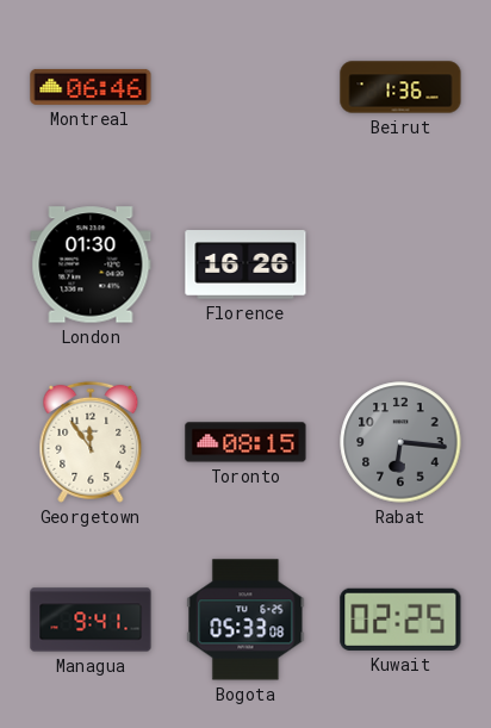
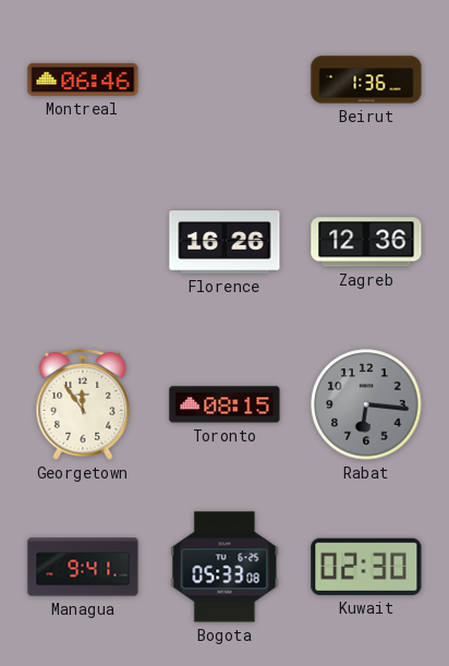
London: 01:30 -> none
Zagreb: none -> 12:36
Kuwait: 02:25 -> 02:30
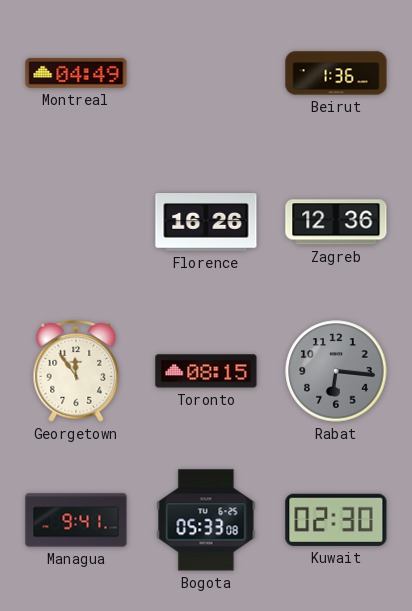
Montreal: 06:46 -> 04:49
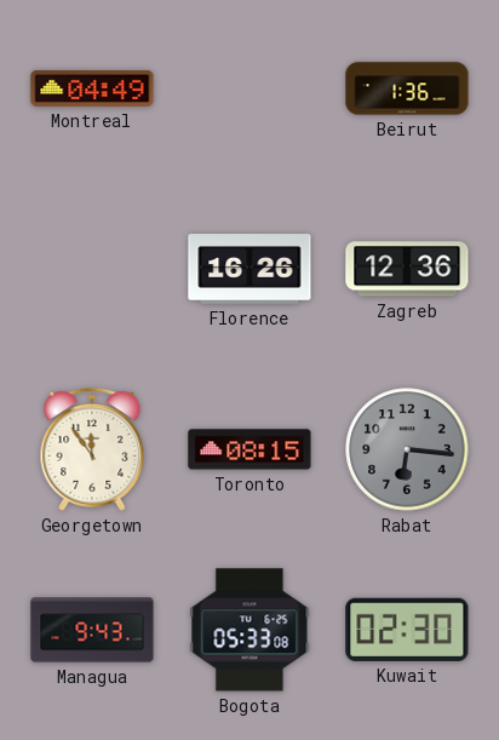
Managua: 9:41 -> 9:43
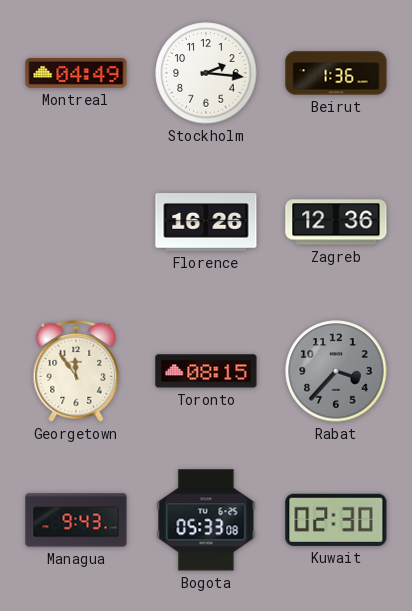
Stockholm: none -> 2:16
Rabat: 6:16 -> 3:37
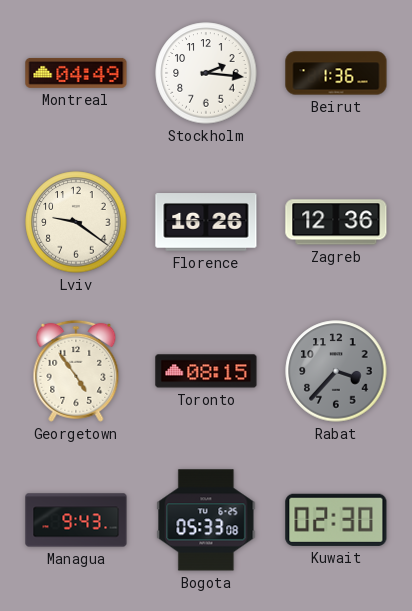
Lviv: none -> 9:21
Georgetown: 11:54 -> 4:54
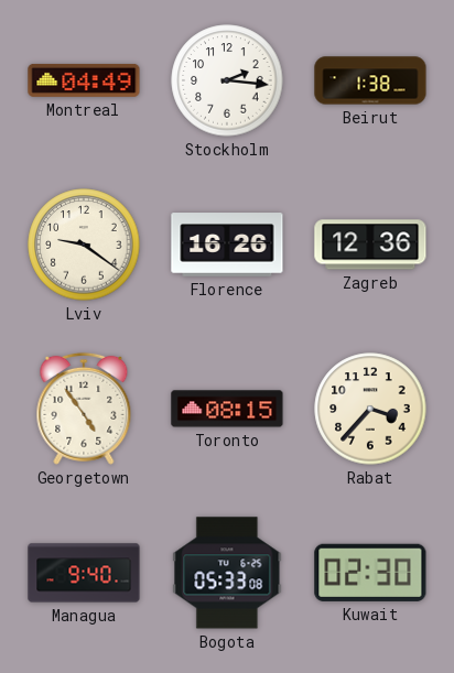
Beirut: 1:36 -> 1:38
Rabat dial: grey -> cream
Managua: 9:43 -> 9:40
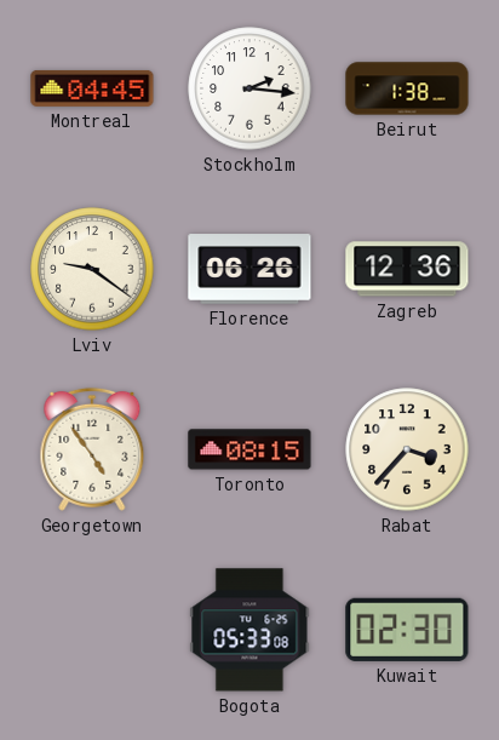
Montreal: 04:49 -> 04:45
Florence: 16:26 -> 06:26
Managua: 9:40 -> none
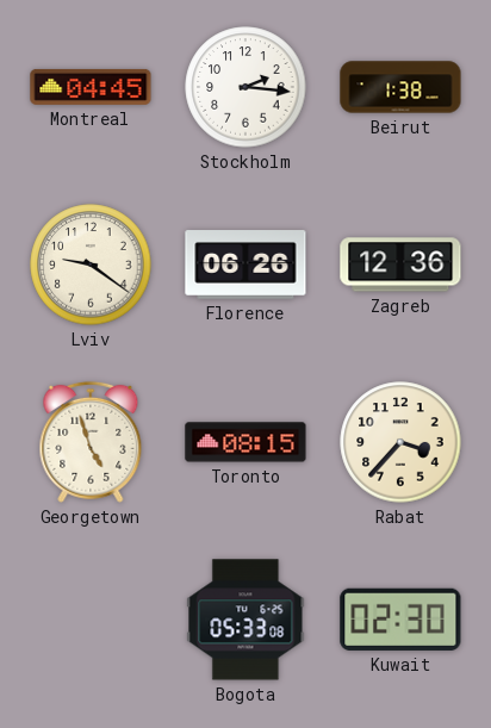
Georgetown: 4:54 -> 4:57
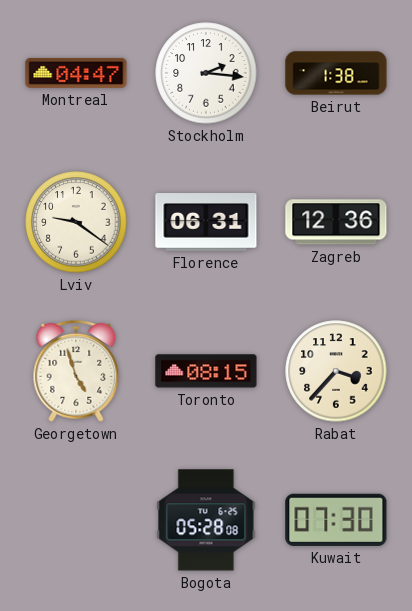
Montreal: 04:45 -> 04:47
Florence: 06:26 -> 06:31
Bogota: 05:33 -> 05:28
Kuwait: 02:30 -> 07:30
